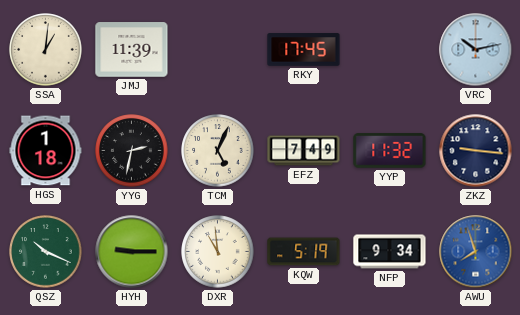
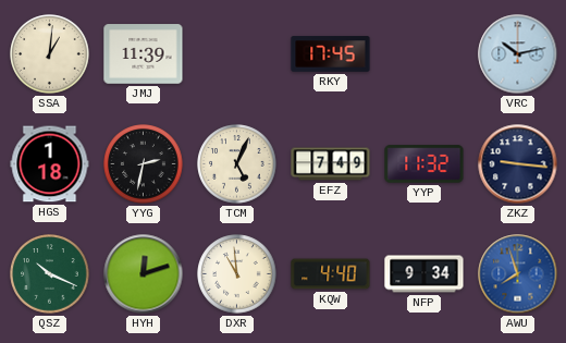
HYH: 9:15 -> 12:12
KQW: 5:19 -> 4:40
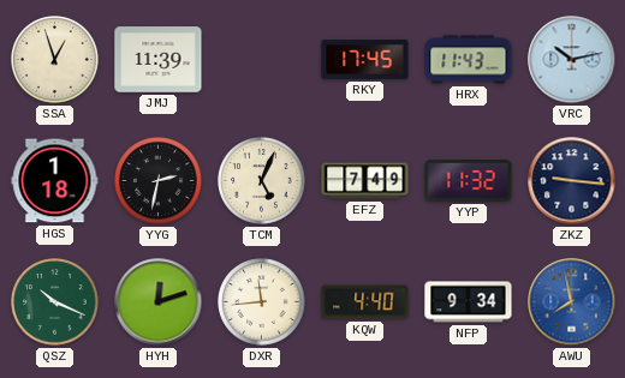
SSA: 1:01 -> 12:57
HRX: none -> 11:43
DXR: 10:59 -> 11:44
AWU: 7:57 -> 7:58
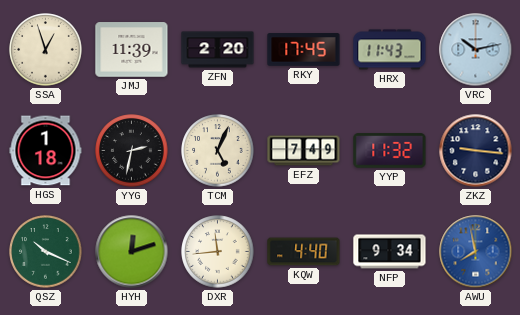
ZFN: none -> 2:20
